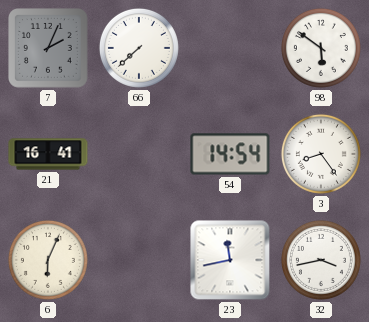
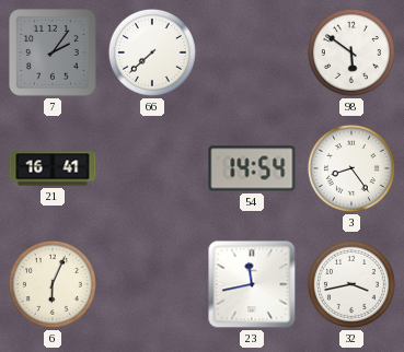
7: 2:04 -> 2:06
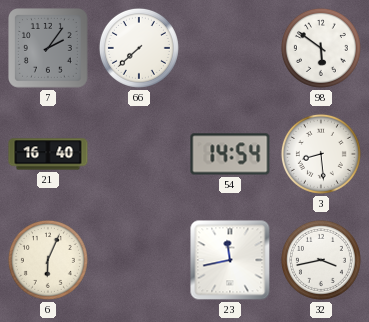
21: 16:41 -> 16:40
3: 8:24 -> 8:29
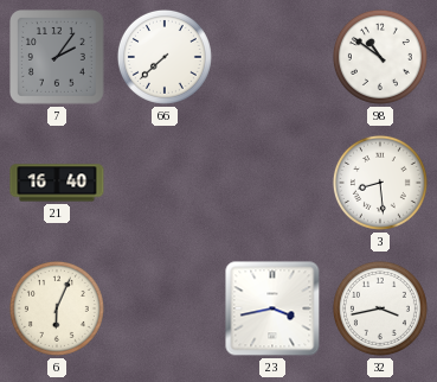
98: 5:51 -> 10:51
54: 14:54 -> none
23: 11:43 -> 3:43
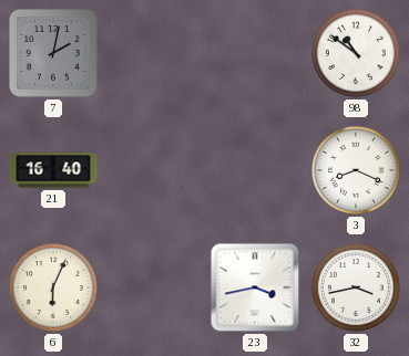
7: 2:06 -> 2:02
66: 7:38 -> none
3: 8:29 -> 8:19
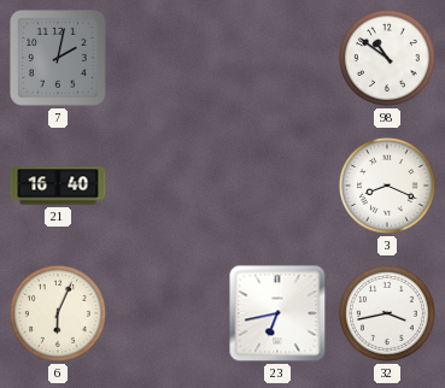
23: 3:43 -> 6:43
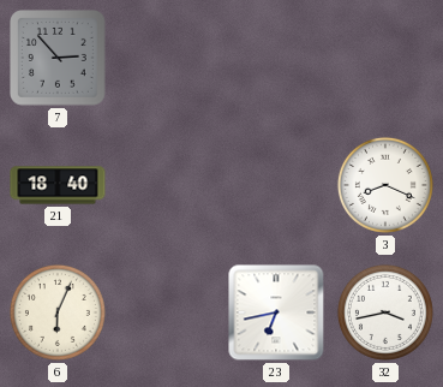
7: 2:02 -> 2:53
98: 10:51 -> none
21: 16:40 -> 18:40
